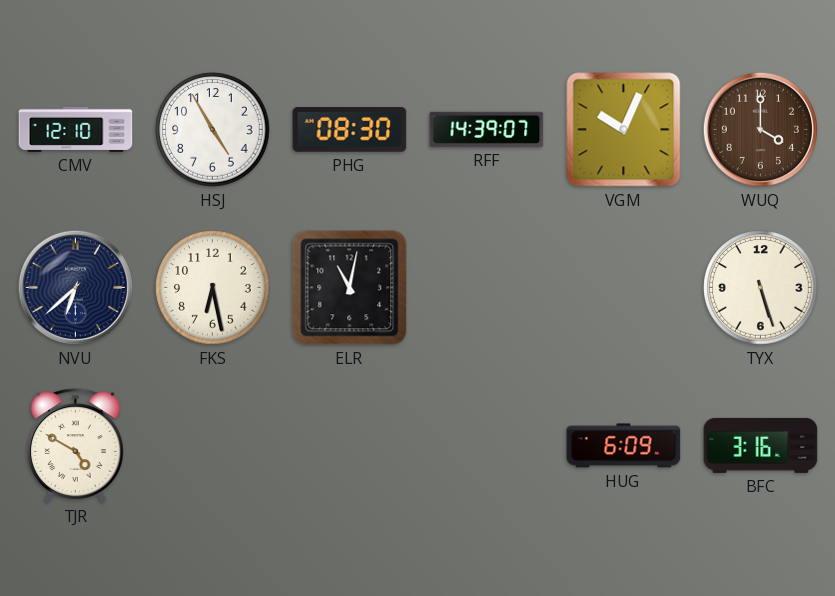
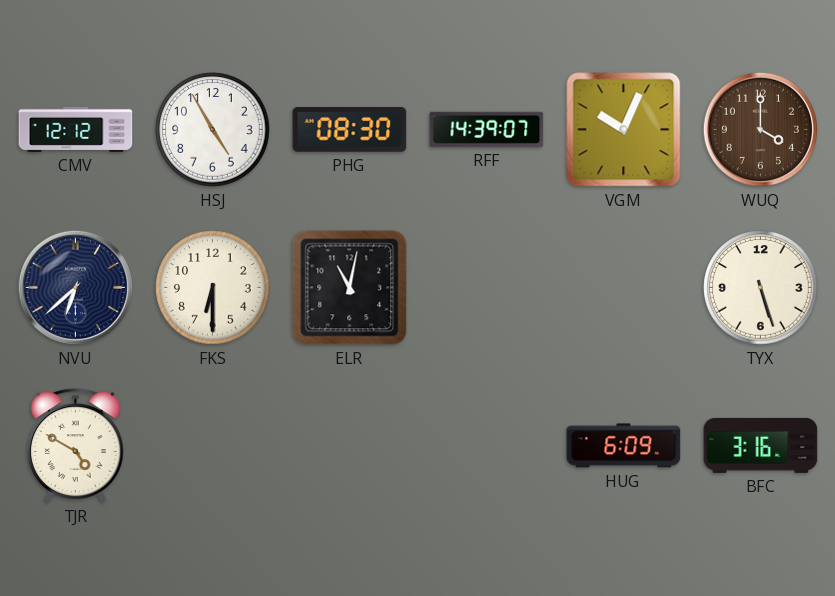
CMV: 12:10 -> 12:12
FKS: 6:28 -> 6:30
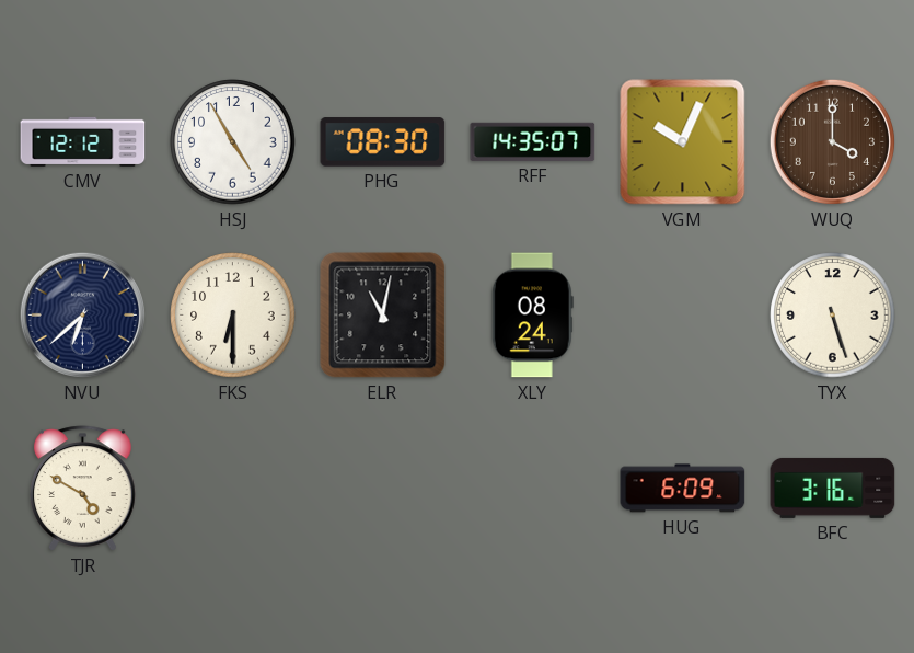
RFF: 14:39 -> 14:35
XLY: none -> 08:24
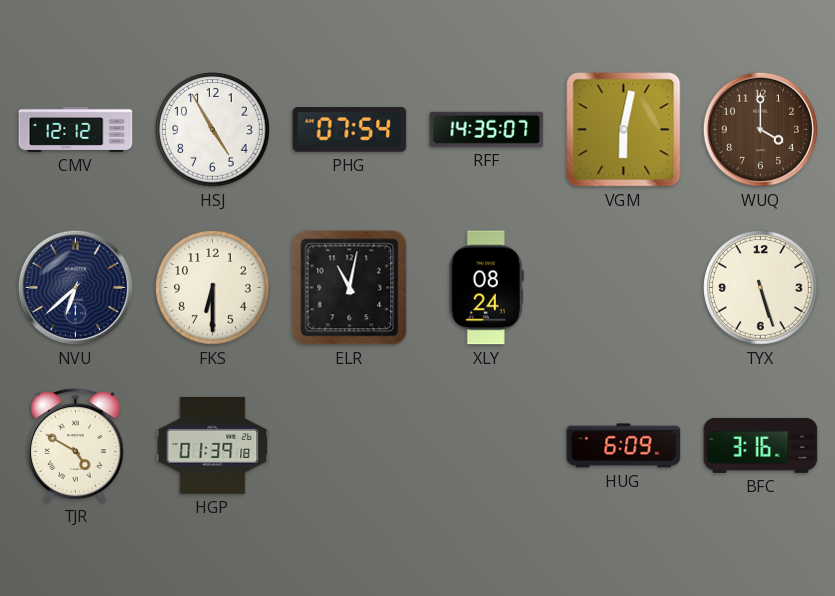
PHG: 08:30 -> 07:54
VGM: 10:04 -> 6:02
HGP: none -> 01:39
